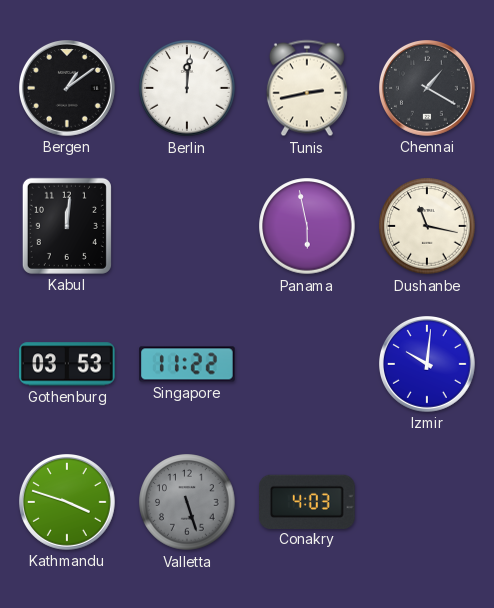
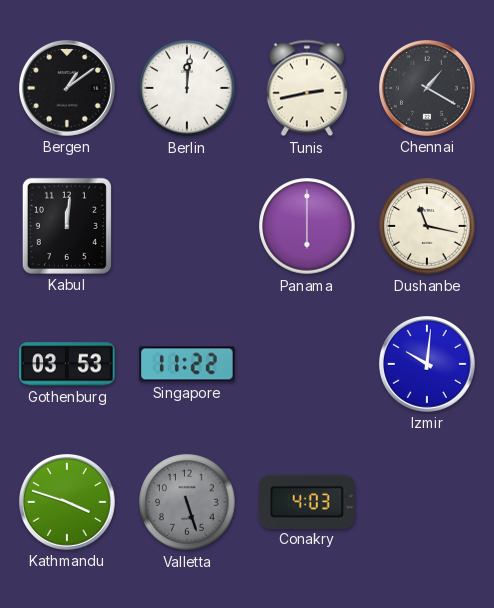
Panama: 5:58 -> 6:00
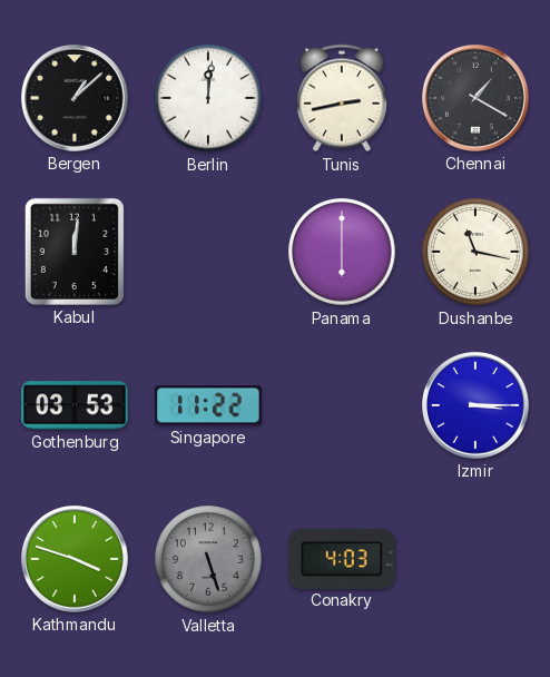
Bergen: 1:09 -> 1:08
Izmir: 10:01 -> 3:15
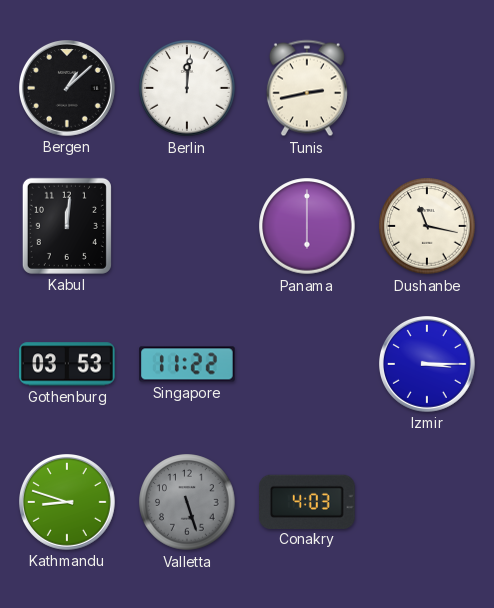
Chennai: 1:20 -> none
Kathmandu: 3:48 -> 8:48
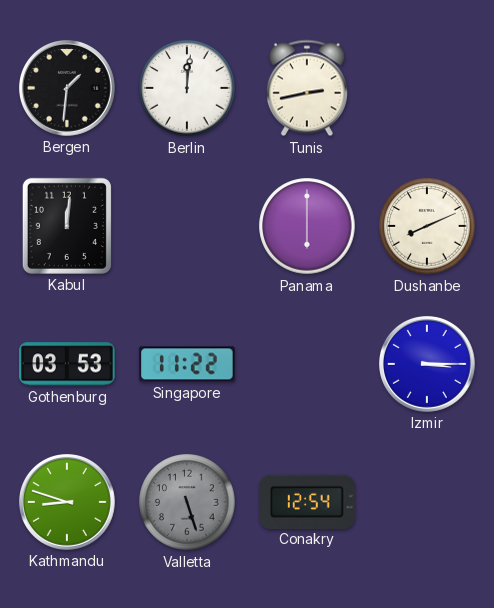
Bergen: 1:08 -> 1:31
Dushanbe: 11:17 -> 8:11
Conakry: 4:03 -> 12:54
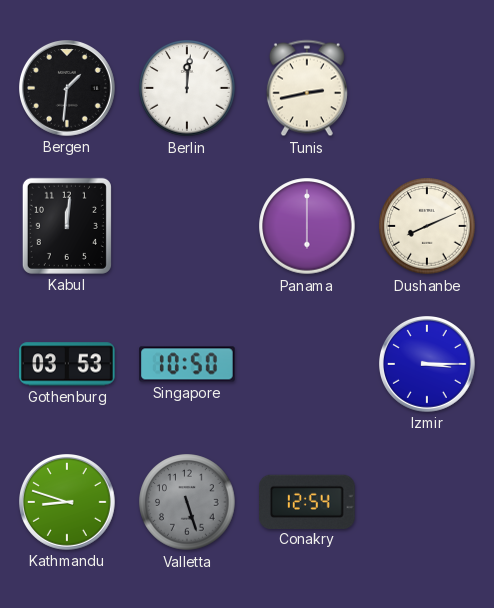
Singapore: 11:22 -> 10:50
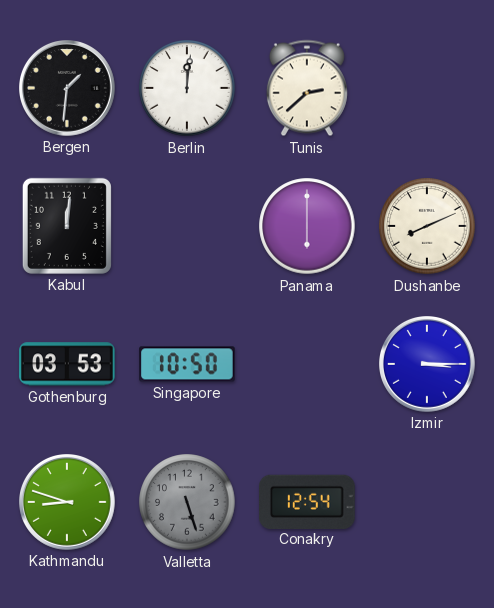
Tunis: 2:43 -> 2:38
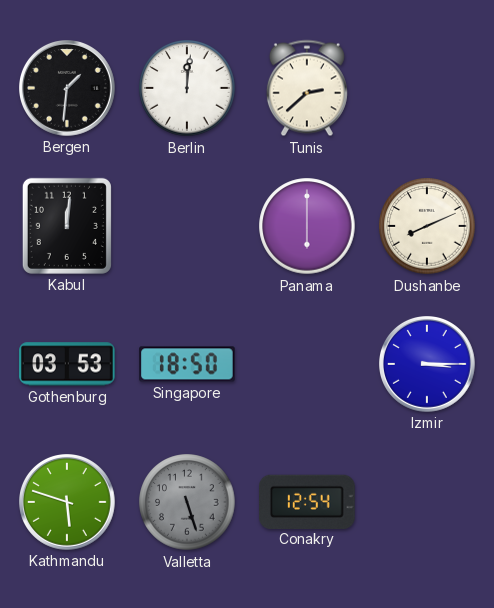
Singapore: 10:50 -> 18:50
Kathmandu: 8:48 -> 5:48
